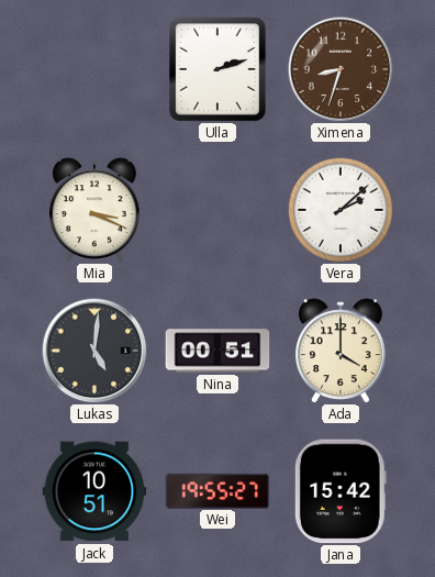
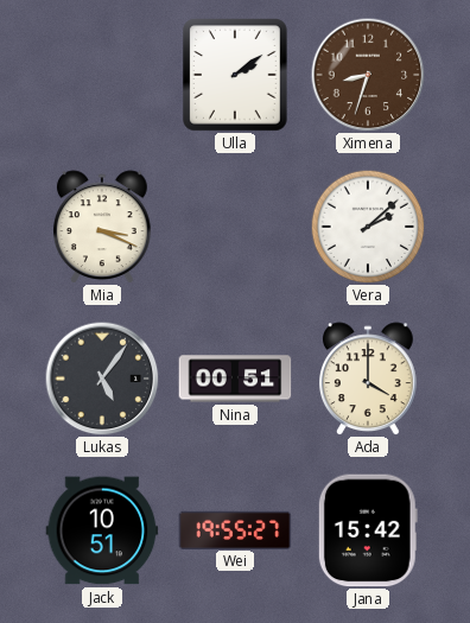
Ulla: 2:12 -> 2:09
Lukas: 5:01 -> 5:06
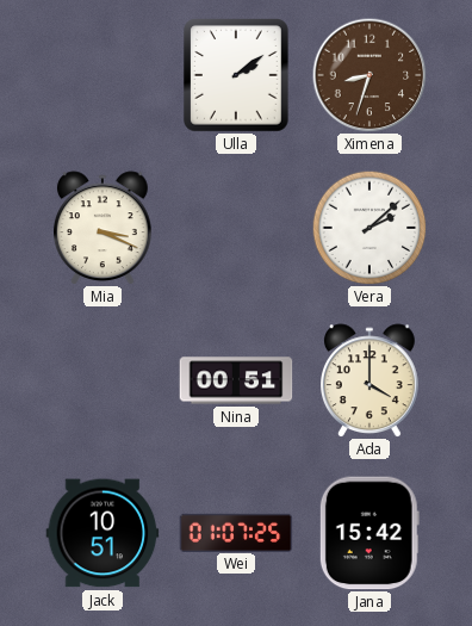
Lukas: 5:06 -> none
Wei: 19:55 -> 01:07
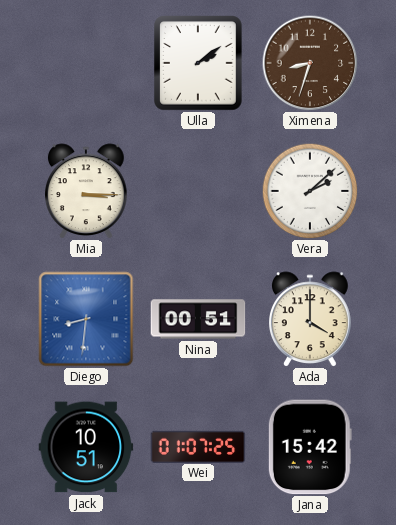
Mia: 3:19 -> 3:15
Diego: none -> 8:31
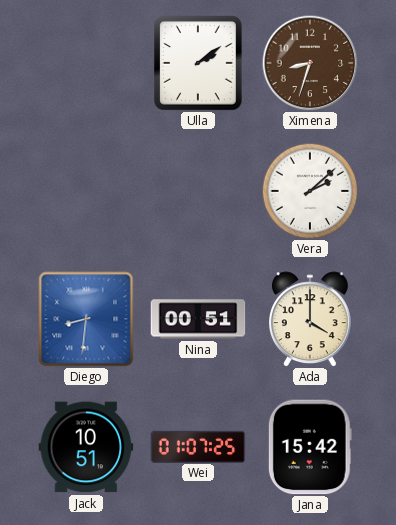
Mia: 3:15 -> none
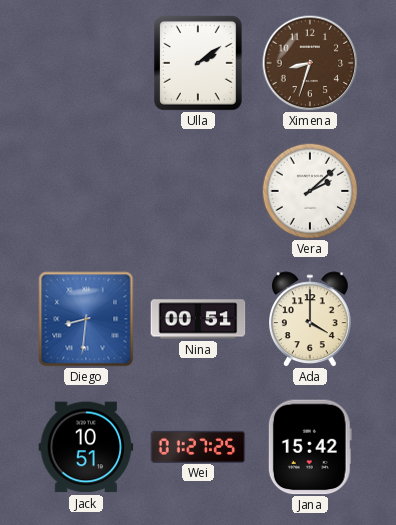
Wei: 01:07 -> 01:27
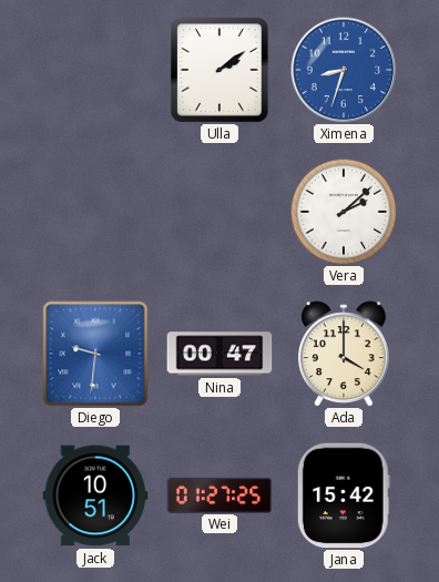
Ximena dial: brown -> blue
Diego: 8:31 -> 9:31
Nina: 00:51 -> 00:47
